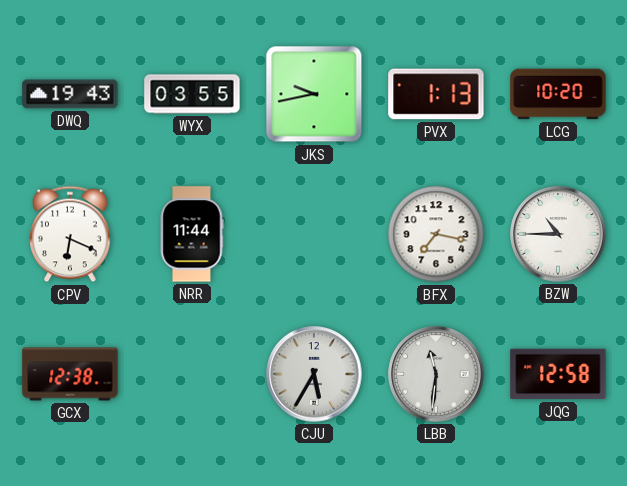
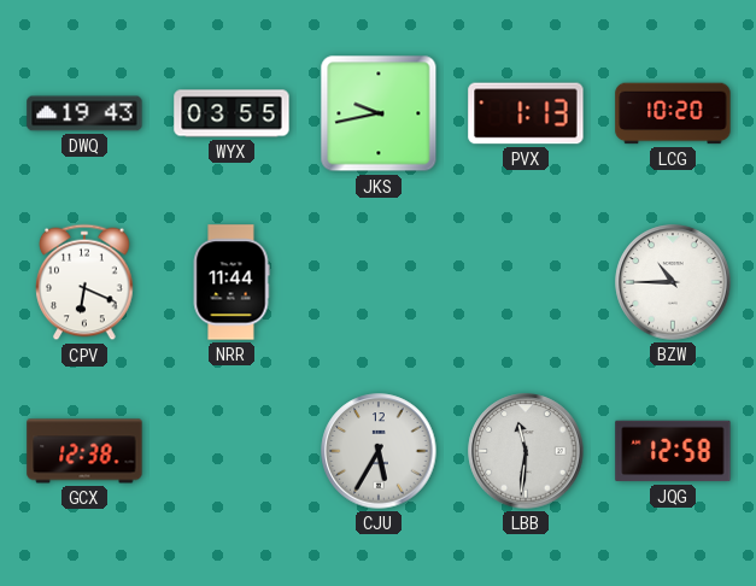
BFX: 7:17 -> none
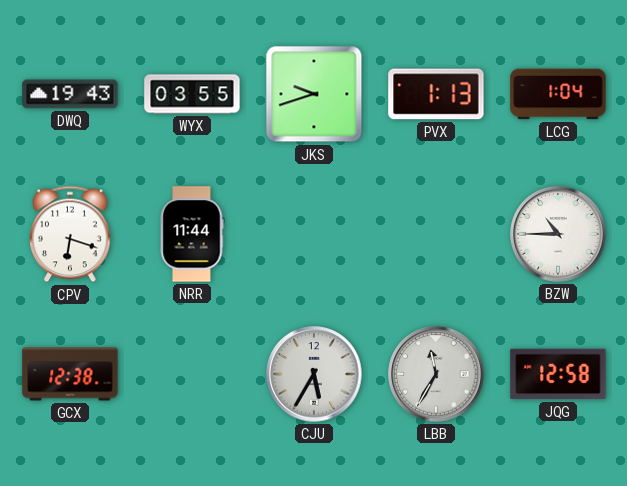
JKS: 9:43 -> 9:42
LCG: 10:20 -> 1:04
CPV: 6:19 -> 6:18
LBB: 11:31 -> 11:35
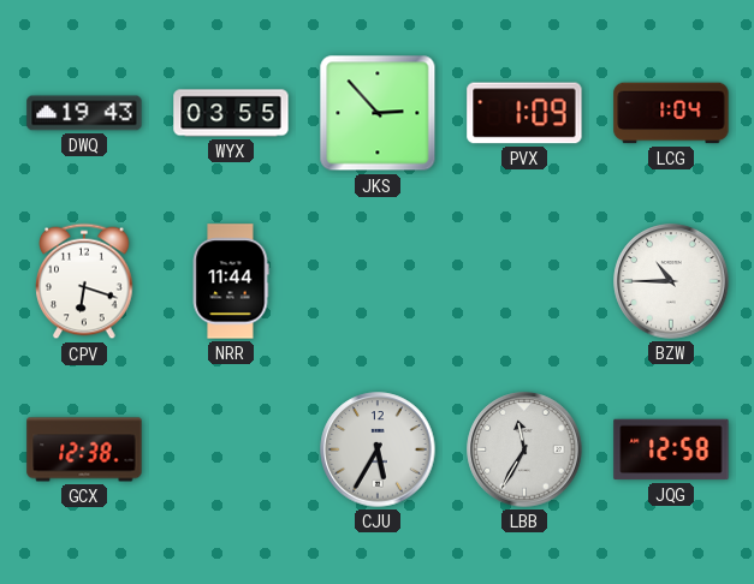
JKS: 9:42 -> 2:53
PVX: 1:13 -> 1:09
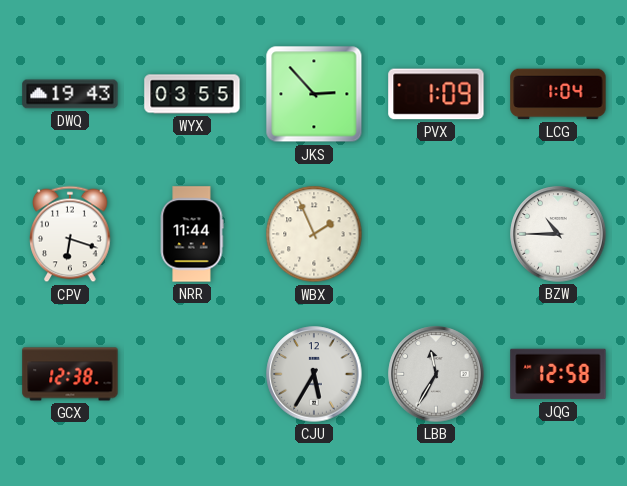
WBX: none -> 1:56
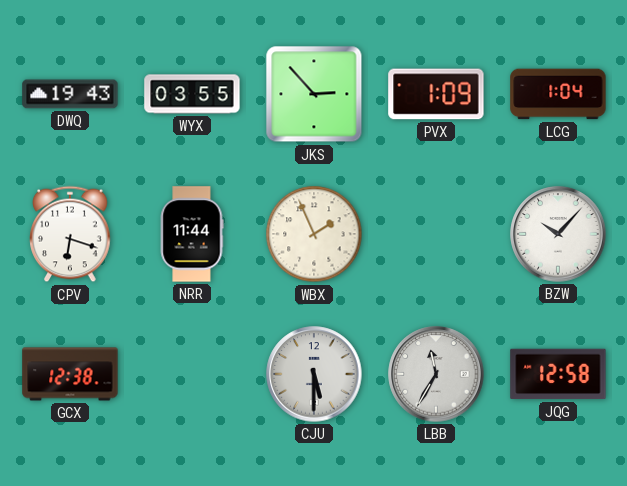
BZW: 10:45 -> 10:07
CJU: 5:35 -> 5:30
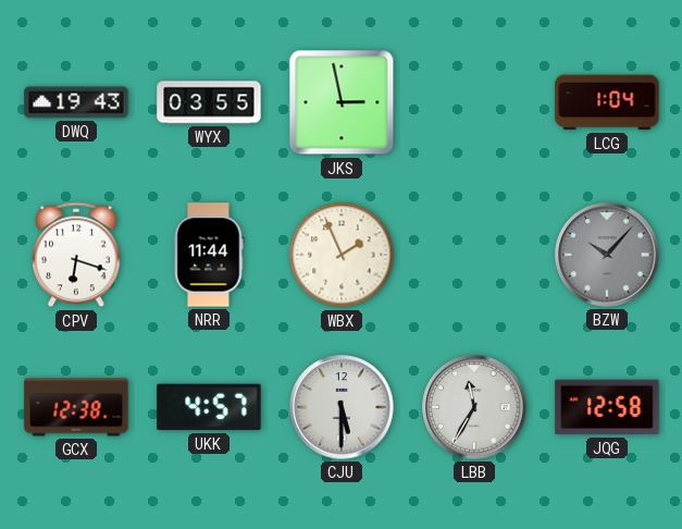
JKS: 2:53 -> 2:58
PVX: 1:09 -> none
BZW dial: white -> grey
UKK: none -> 4:57
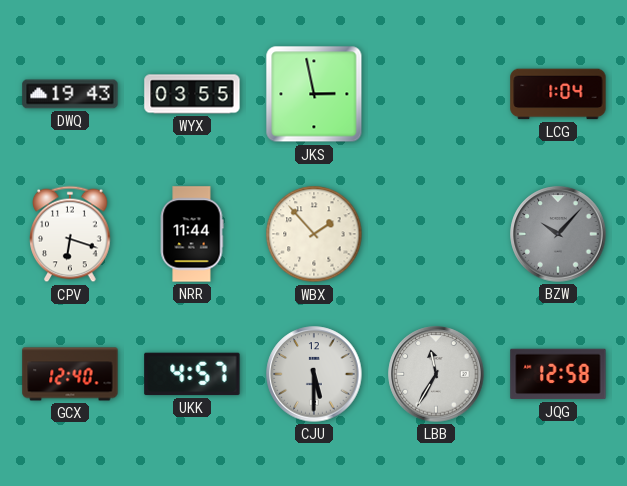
WBX: 1:56 -> 1:53
GCX: 12:38 -> 12:40
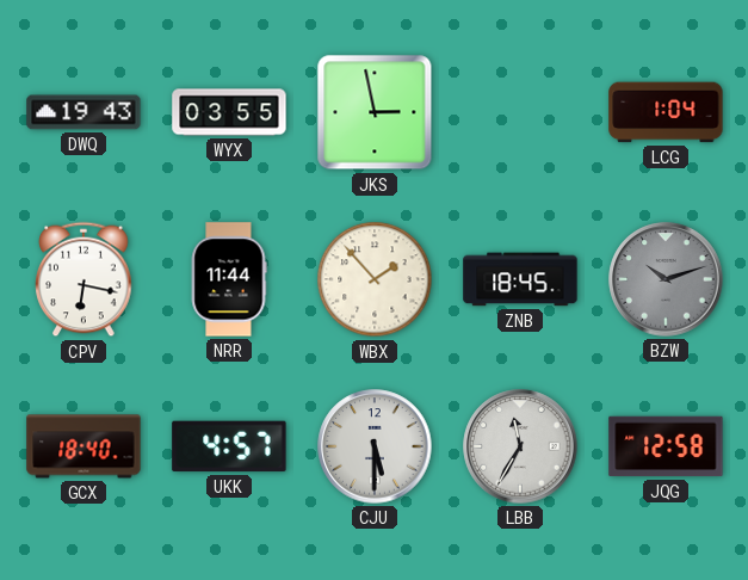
CPV: 6:18 -> 6:17
ZNB: none -> 18:45
BZW: 10:07 -> 10:12
GCX: 12:40 -> 18:40
